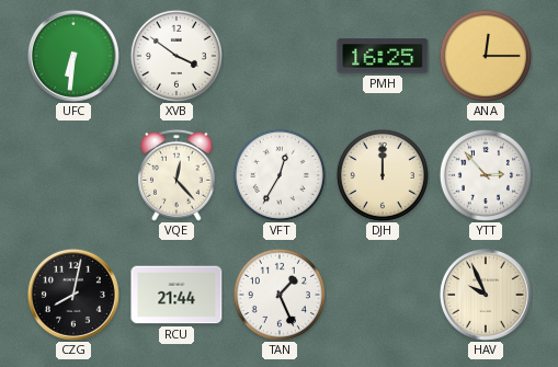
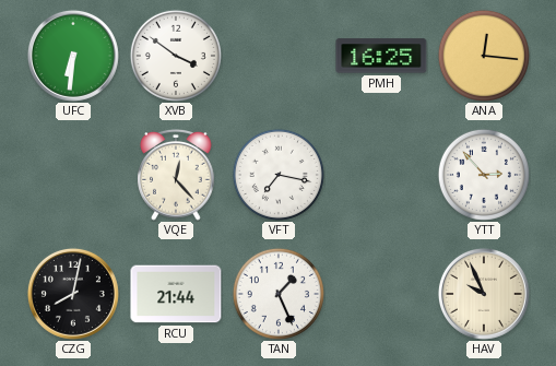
ANA: 12:15 -> 12:16
VFT: 12:35 -> 7:17
DJH: 12:00 -> none
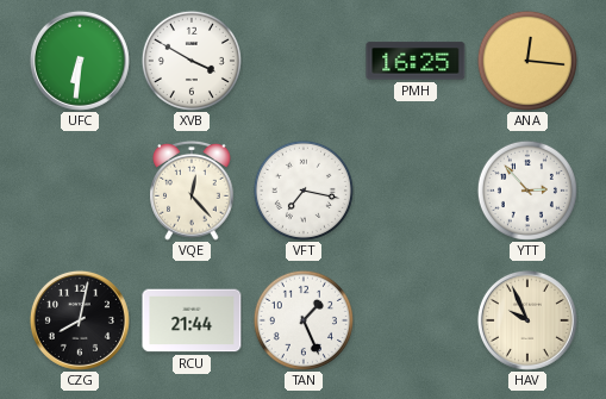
XVB: 3:51 -> 3:50
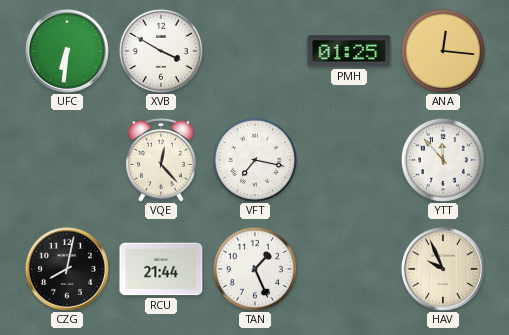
PMH: 16:25 -> 01:25
YTT: 2:53 -> 11:53
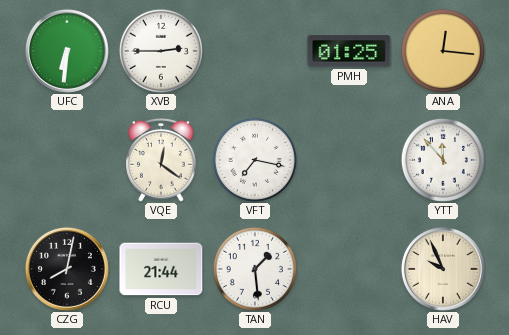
XVB: 3:50 -> 2:45
VQE: 12:23 -> 12:21
TAN: 1:26 -> 1:29
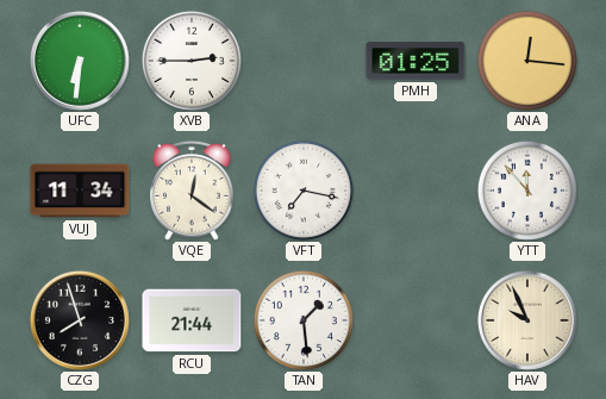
VUJ: none -> 11:34
CZG: 8:02 -> 7:57
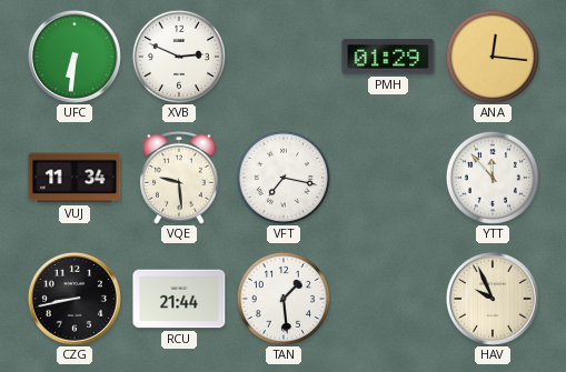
XVB: 2:45 -> 2:49
PMH: 01:25 -> 01:29
VQE: 12:21 -> 9:29
CZG: 7:57 -> 8:43
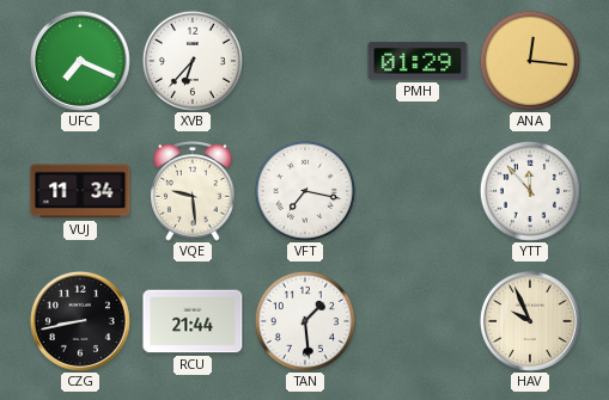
UFC: 6:31 -> 7:19
XVB: 2:49 -> 6:37
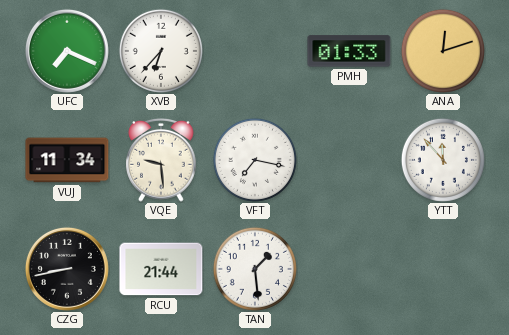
PMH: 01:29 -> 01:33
ANA: 12:16 -> 12:12
HAV: 9:56 -> none
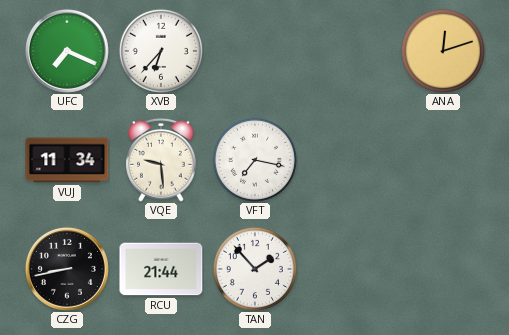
PMH: 01:33 -> none
YTT: 11:53 -> none
TAN: 1:29 -> 1:53
